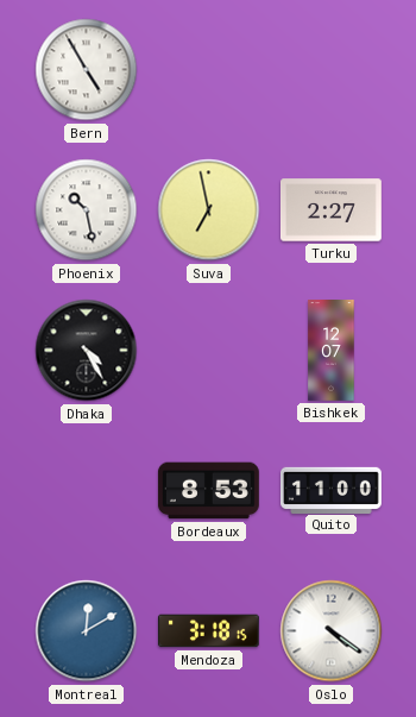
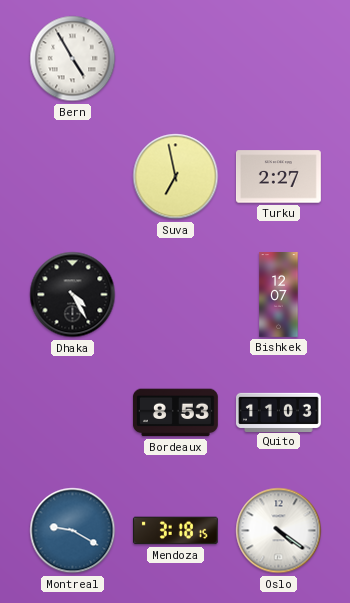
Phoenix: 10:28 -> none
Quito: 11:00 -> 11:03
Montreal: 12:10 -> 9:20
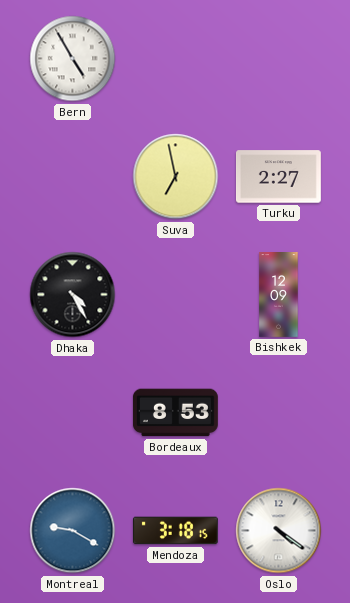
Bishkek: 12:07 -> 12:09
Quito: 11:03 -> none
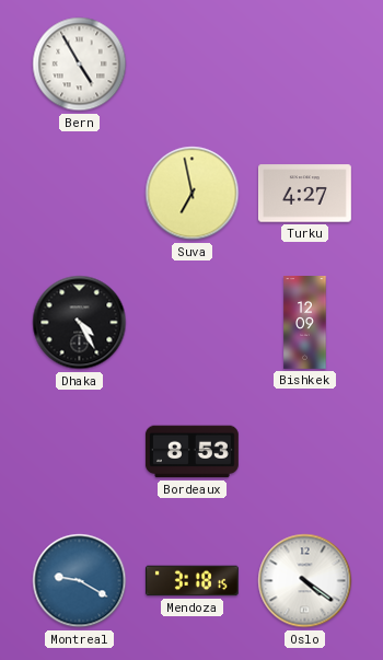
Turku: 2:27 -> 4:27
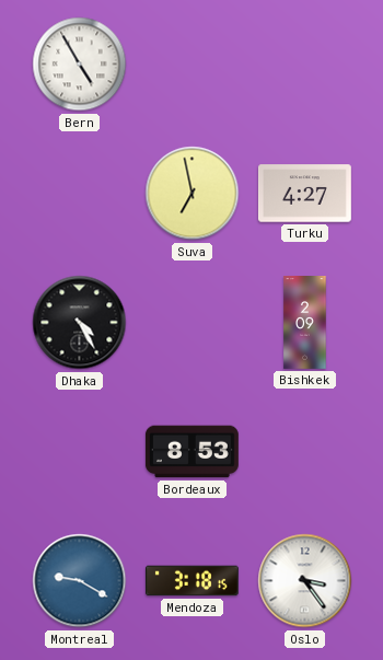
Bishkek: 12:09 -> 2:09
Oslo: 4:21 -> 3:24
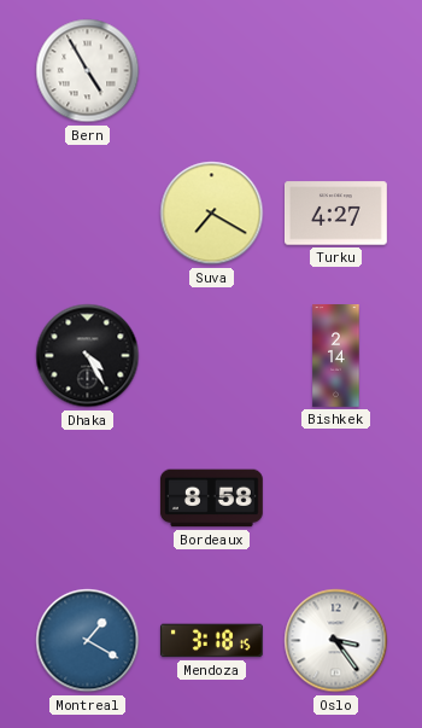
Suva: 6:58 -> 7:20
Bishkek: 2:09 -> 2:14
Bordeaux: 8:53 -> 8:58
Montreal: 9:20 -> 1:20
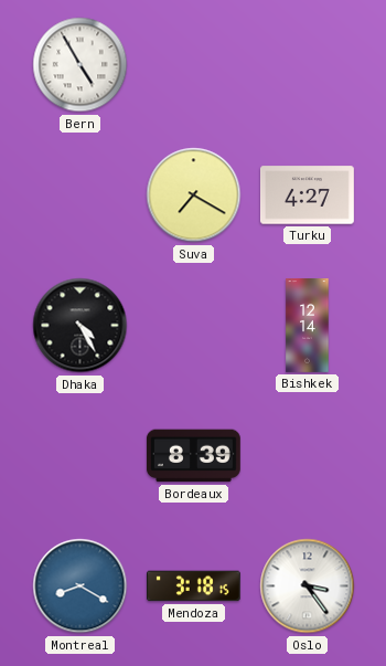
Bishkek: 2:14 -> 12:14
Bordeaux: 8:58 -> 8:39
Montreal: 1:20 -> 8:20
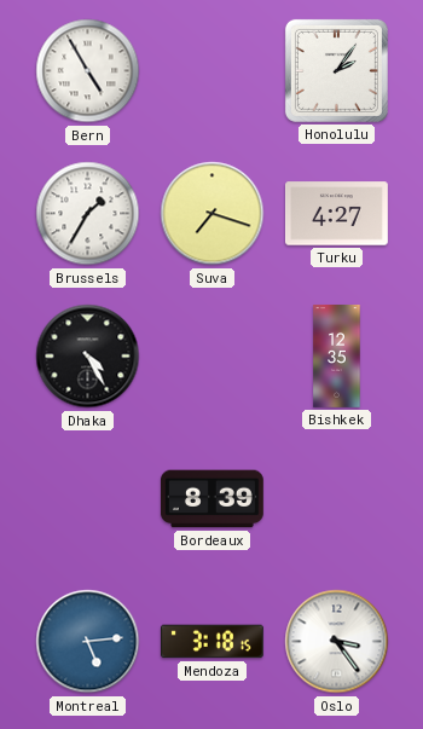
Honolulu: none -> 2:06
Brussels: none -> 1:35
Suva: 7:20 -> 7:18
Bishkek: 12:14 -> 12:35
Montreal: 8:20 -> 5:14
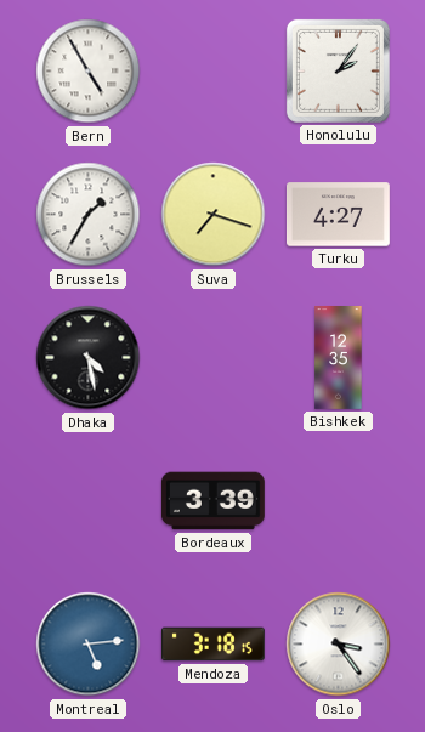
Dhaka: 4:25 -> 4:28
Bordeaux: 8:39 -> 3:39
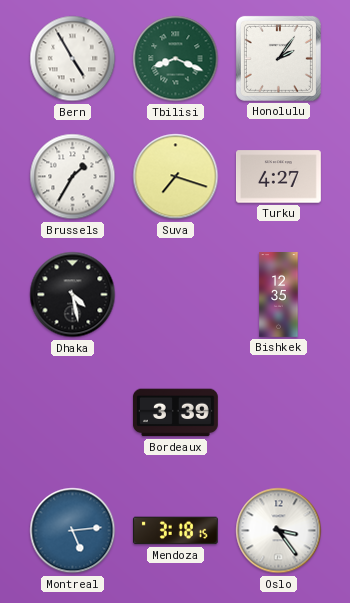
Tbilisi: none -> 8:19
